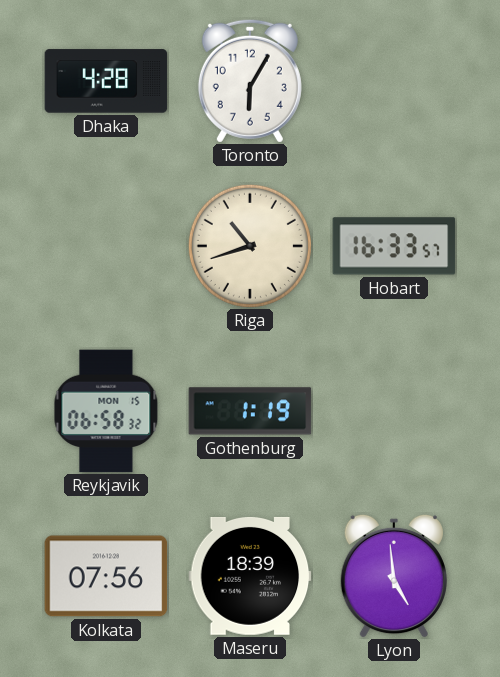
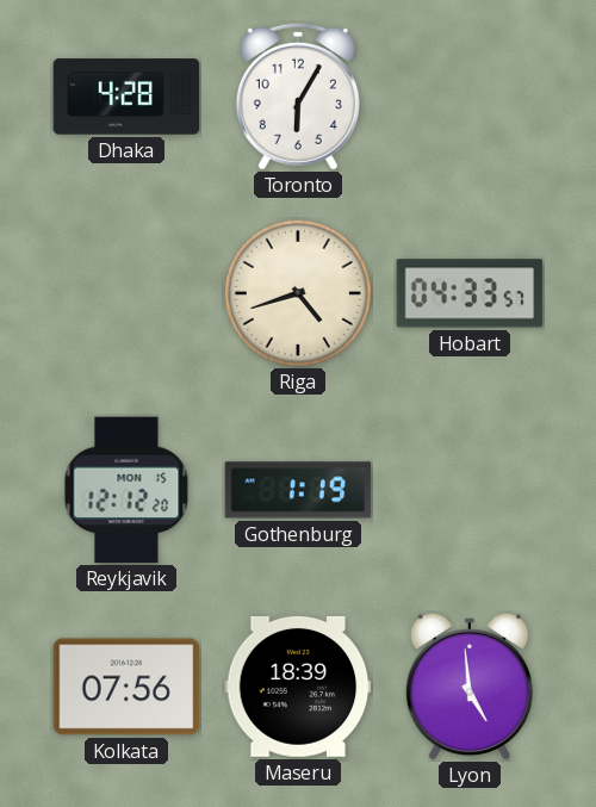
Riga: 10:42 -> 4:42
Hobart: 16:33 -> 04:33
Reykjavik: 06:58 -> 12:12
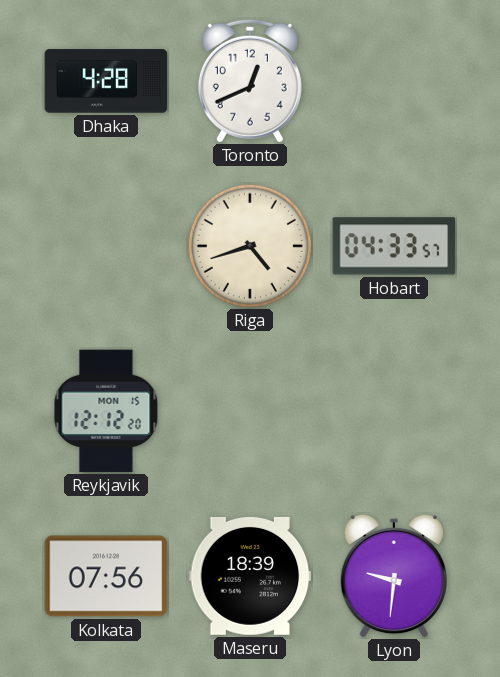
Toronto: 6:05 -> 12:41
Gothenburg: 1:19 -> none
Lyon: 4:59 -> 9:31
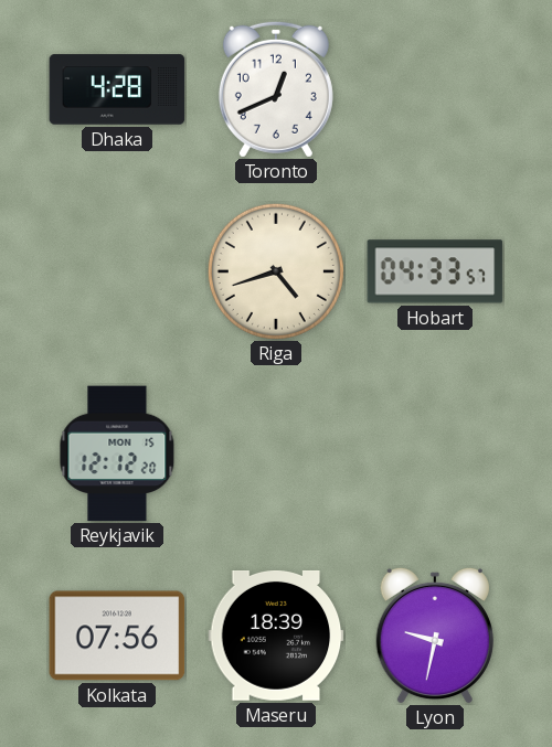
Lyon: 9:31 -> 9:32
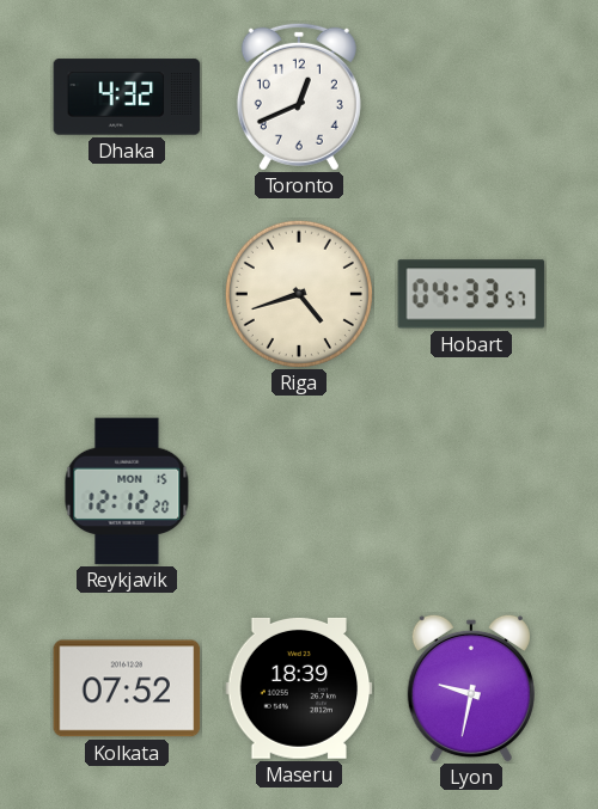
Dhaka: 4:28 -> 4:32
Kolkata: 07:56 -> 07:52
